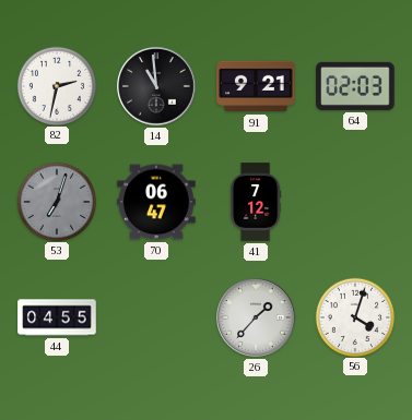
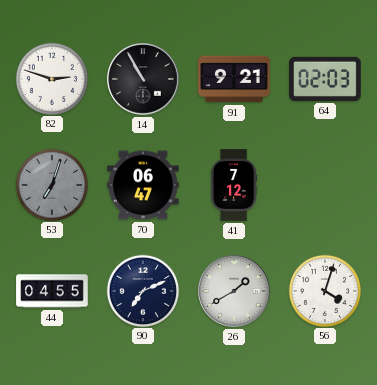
82: 2:32 -> 2:48
14: 10:59 -> 10:55
90: none -> 7:11
26: 1:37 -> 1:40
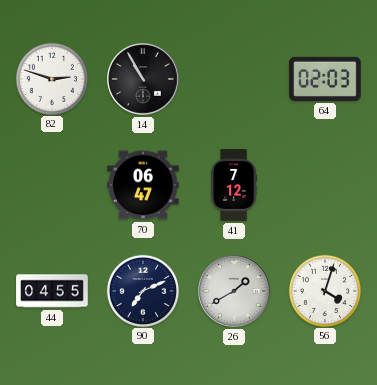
91: 9:21 -> none
53: 7:03 -> none
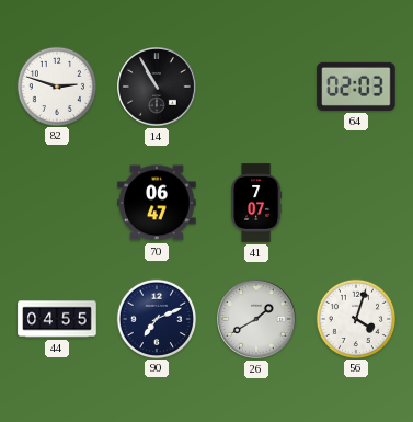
41: 7:12 -> 7:07
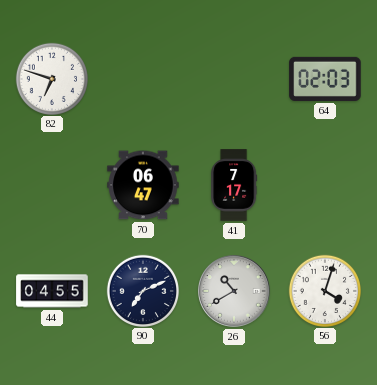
82: 2:48 -> 6:48
14: 10:55 -> none
41: 7:07 -> 7:17
26: 1:40 -> 10:40
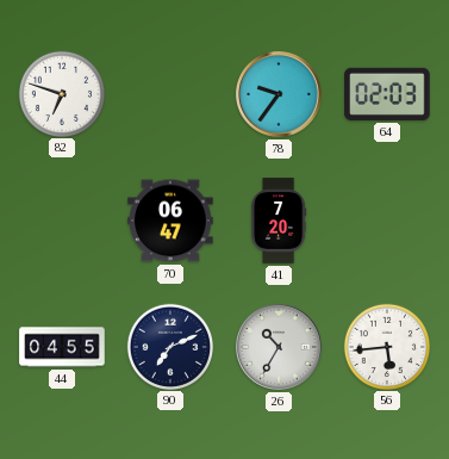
78: none -> 9:36
41: 7:17 -> 7:20
26: 10:40 -> 10:35
56: 4:03 -> 5:44
